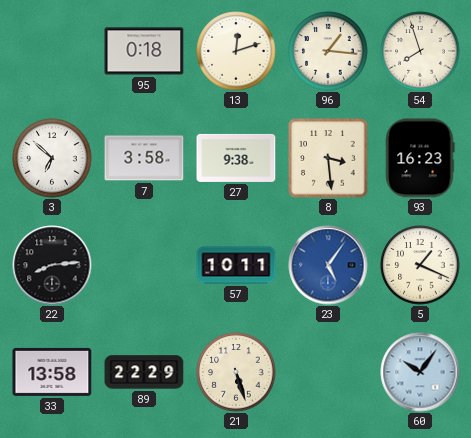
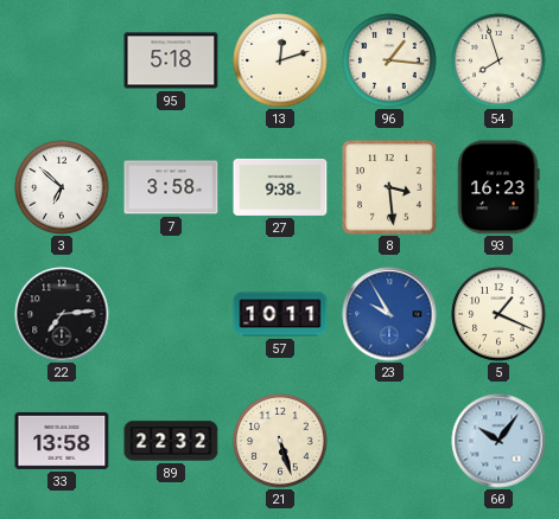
95: 0:18 -> 5:18
22: 8:14 -> 7:14
23: 5:06 -> 9:55
89: 22:29 -> 22:32
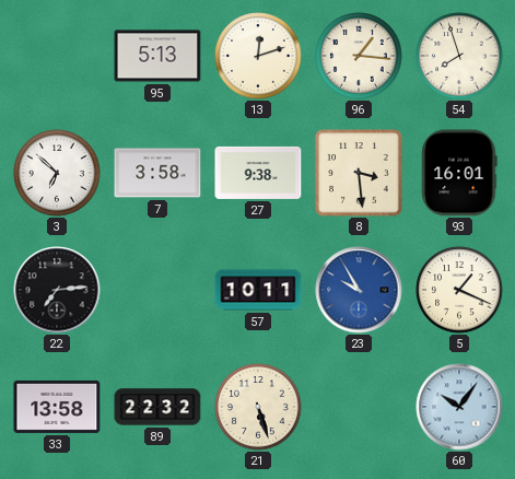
95: 5:18 -> 5:13
93: 16:23 -> 16:01
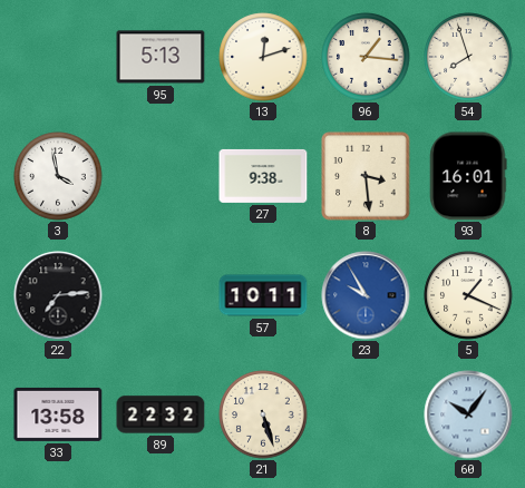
3: 6:52 -> 3:58
7: 3:58 -> none
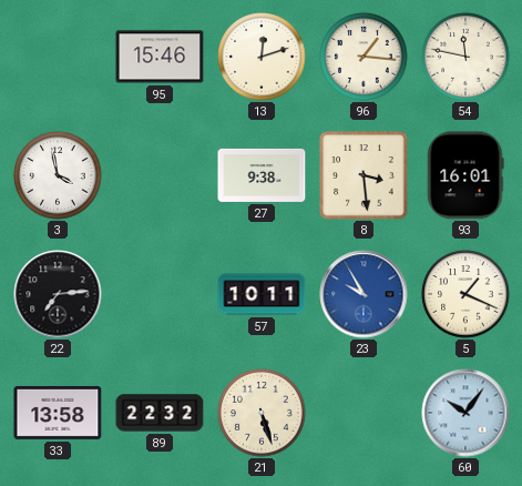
95: 5:13 -> 15:46
54: 7:57 -> 11:47
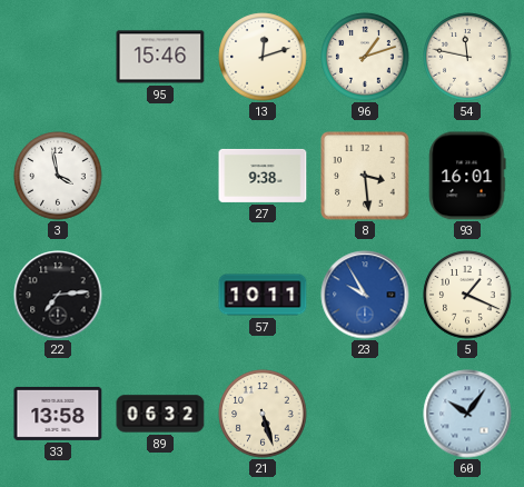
96: 1:16 -> 1:12
89: 22:32 -> 06:32
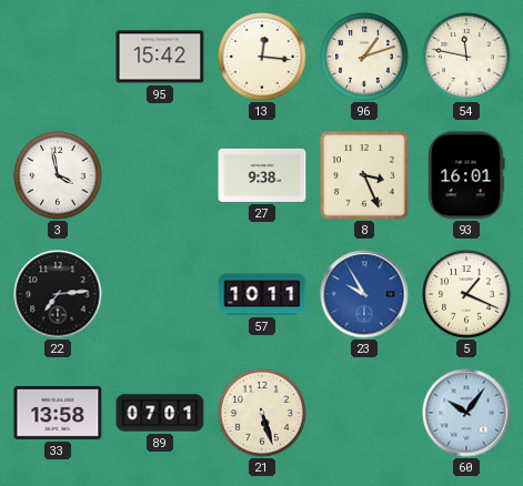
95: 15:46 -> 15:42
13: 12:12 -> 12:16
8: 3:29 -> 3:26
89: 06:32 -> 07:01
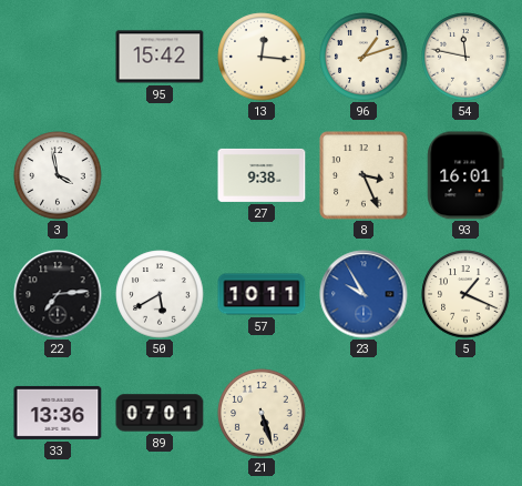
50: none -> 5:40
33: 13:58 -> 13:36
60: 10:06 -> none
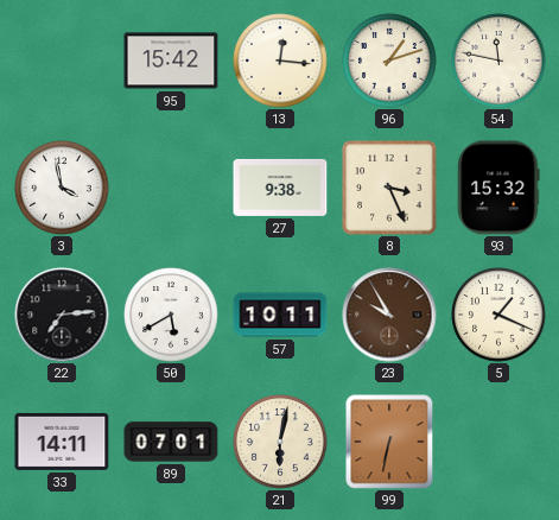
93: 16:01 -> 15:32
23 dial: blue -> brown
33: 13:36 -> 14:11
21: 5:27 -> 6:02
99: none -> 6:32
